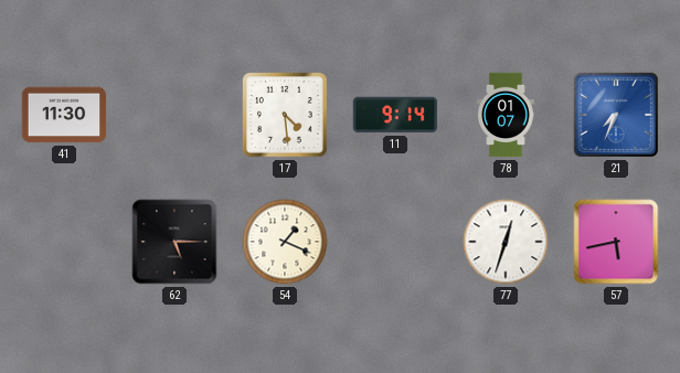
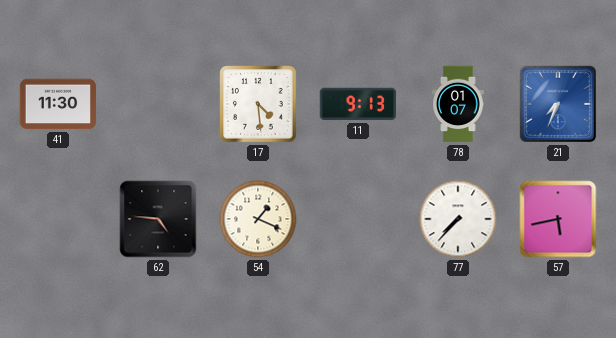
11: 9:14 -> 9:13
62: 5:15 -> 4:46
77: 12:33 -> 7:37
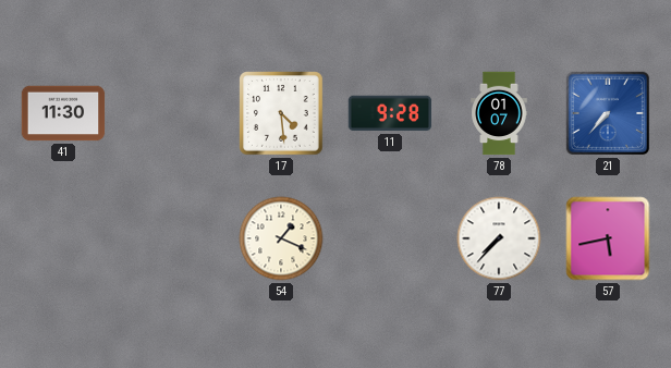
11: 9:13 -> 9:28
21: 7:34 -> 7:37
62: 4:46 -> none
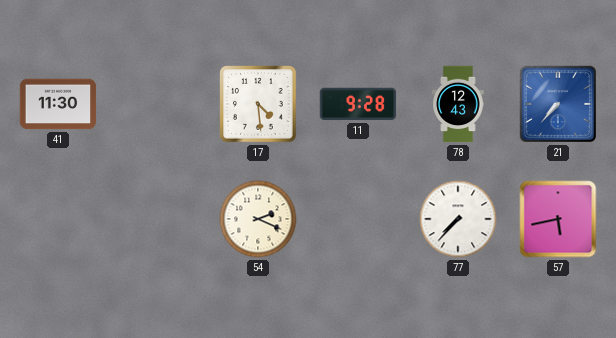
78: 01:07 -> 12:43
54: 1:19 -> 2:19
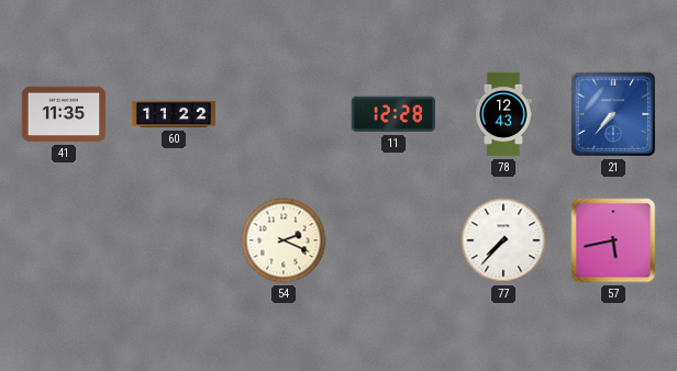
41: 11:30 -> 11:35
60: none -> 11:22
17: 4:29 -> none
11: 9:28 -> 12:28
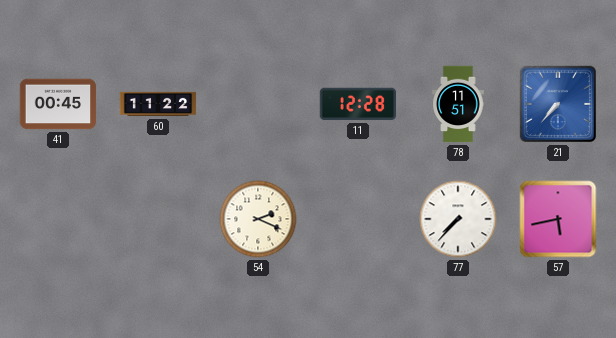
41: 11:35 -> 00:45
78: 12:43 -> 11:51
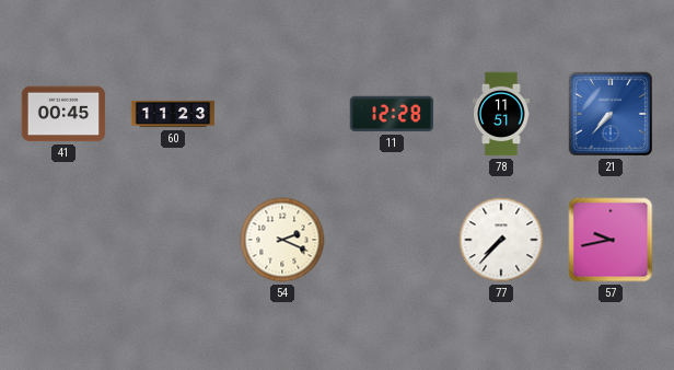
60: 11:22 -> 11:23
57: 5:43 -> 9:43
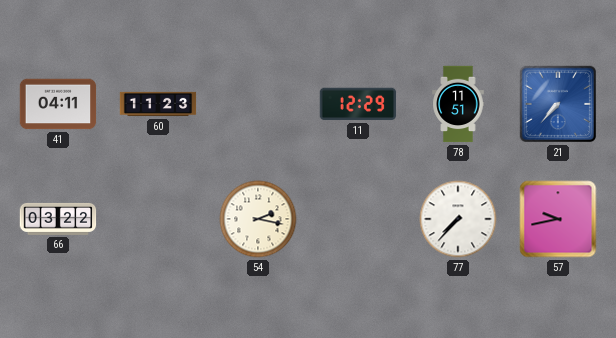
41: 00:45 -> 04:11
11: 12:28 -> 12:29
66: none -> 03:22
54: 2:19 -> 2:17
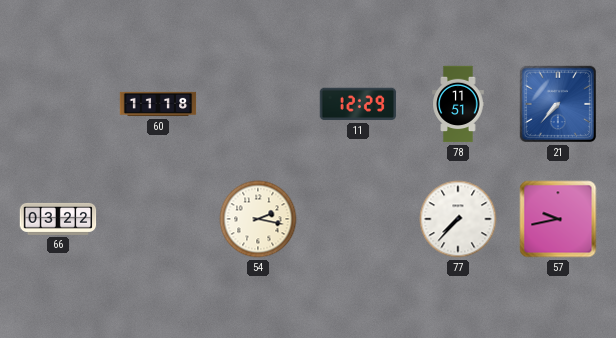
41: 04:11 -> none
60: 11:23 -> 11:18
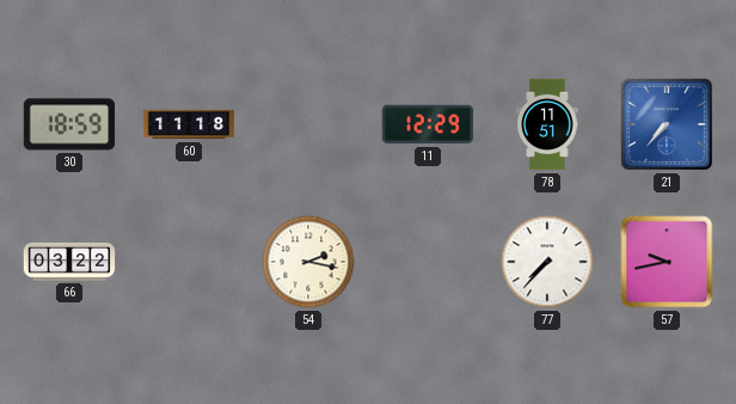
30: none -> 18:59
